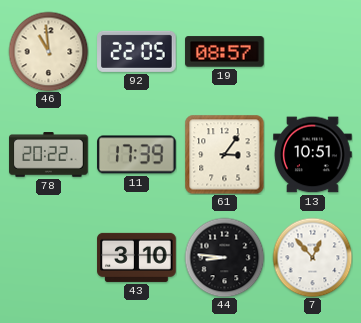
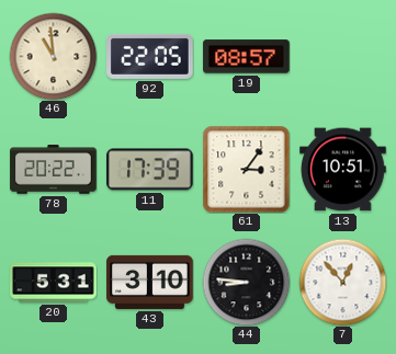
20: none -> 5:31
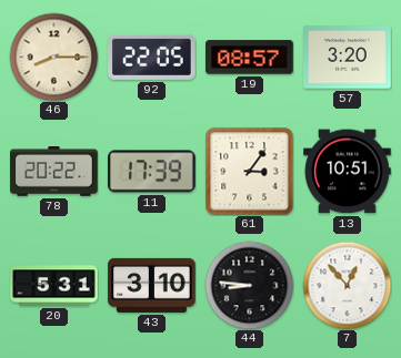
46: 10:59 -> 8:15
57: none -> 3:20
